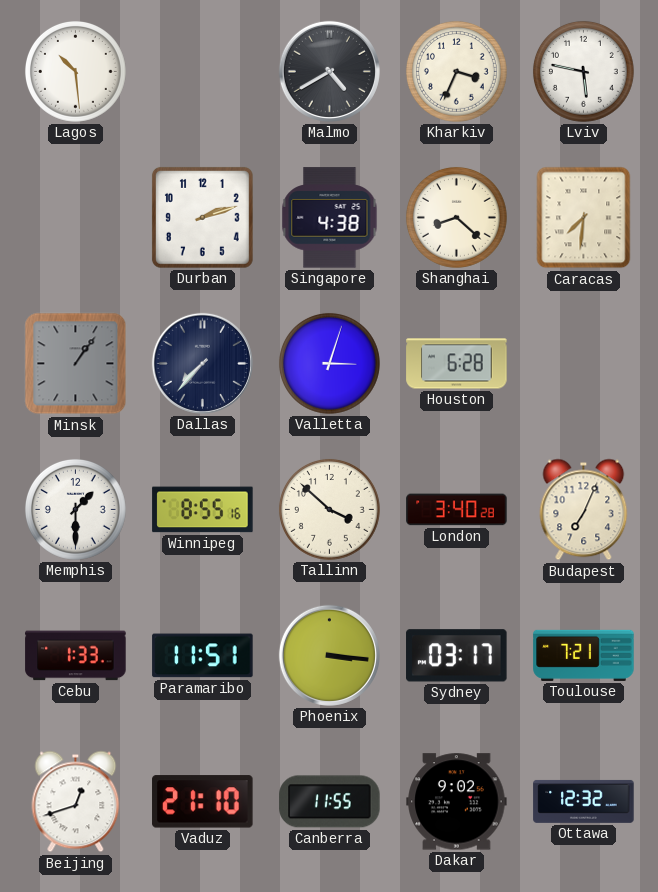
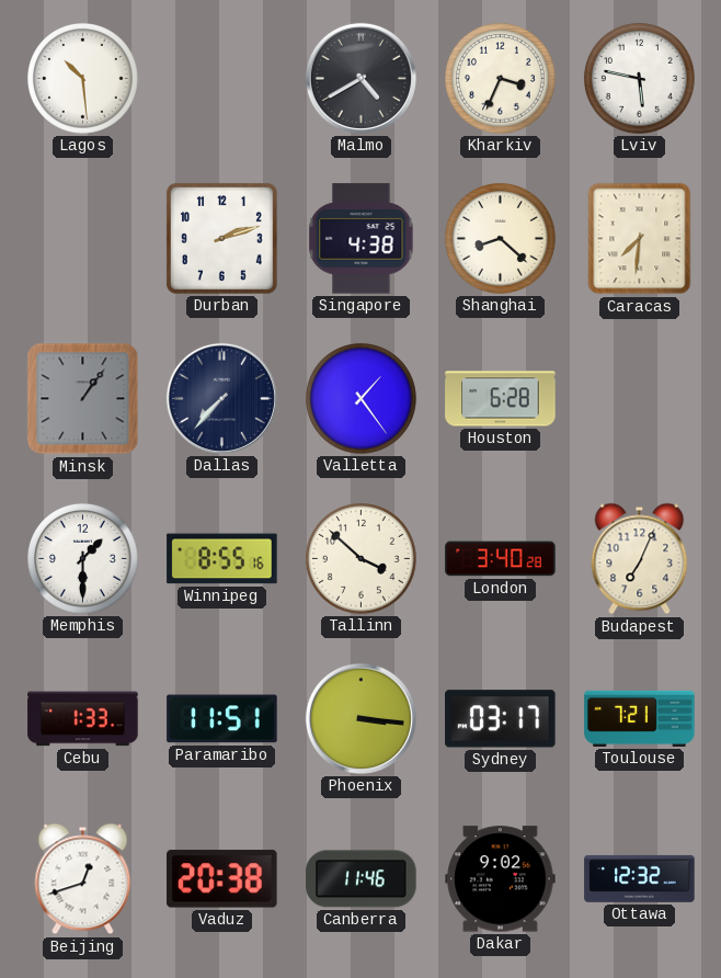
Valletta: 3:03 -> 1:24
Vaduz: 21:10 -> 20:38
Canberra: 11:55 -> 11:46
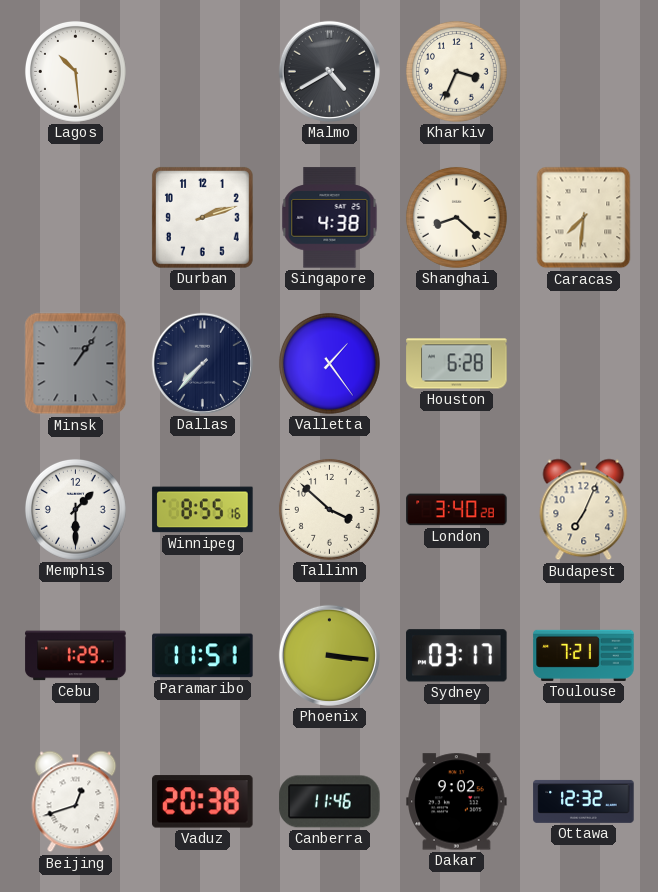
Lviv: 5:47 -> none
Cebu: 1:33 -> 1:29
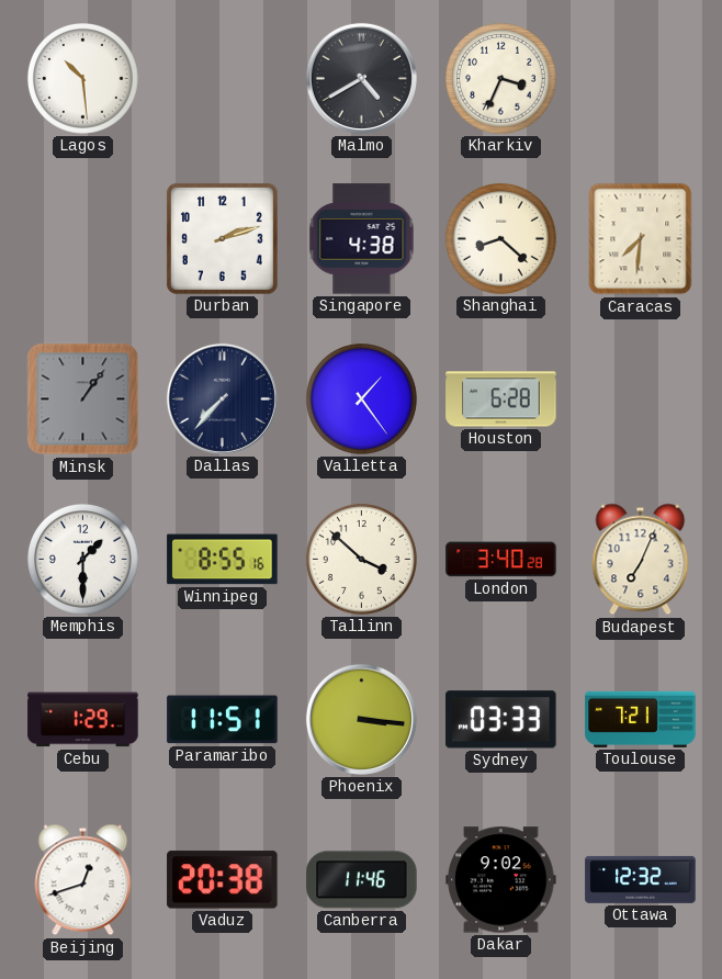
Sydney: 03:17 -> 03:33
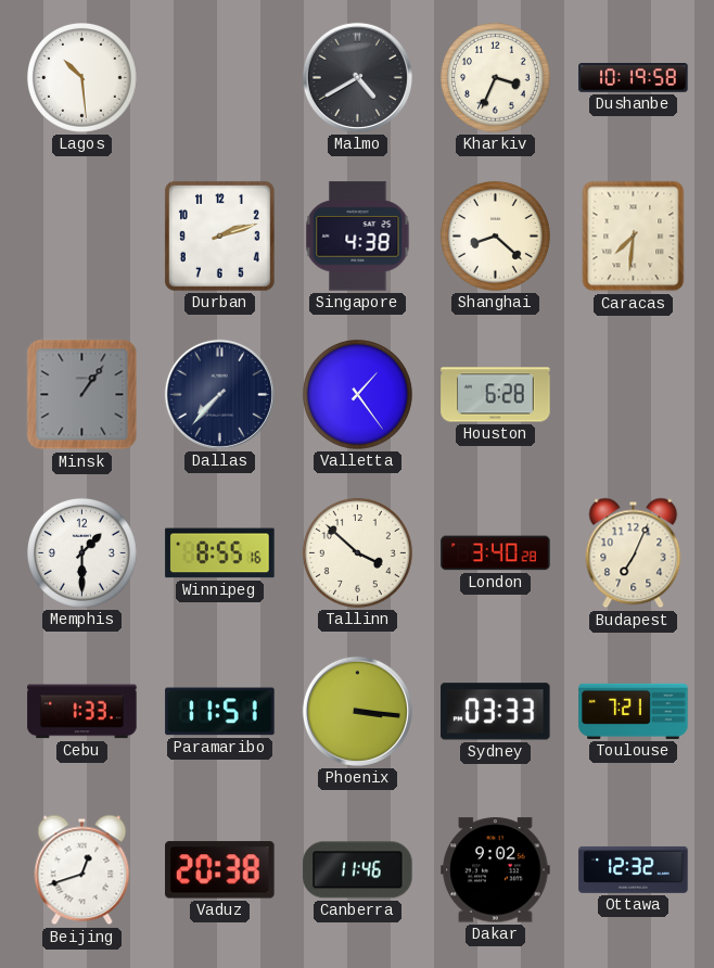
Dushanbe: none -> 10:19
Cebu: 1:29 -> 1:33
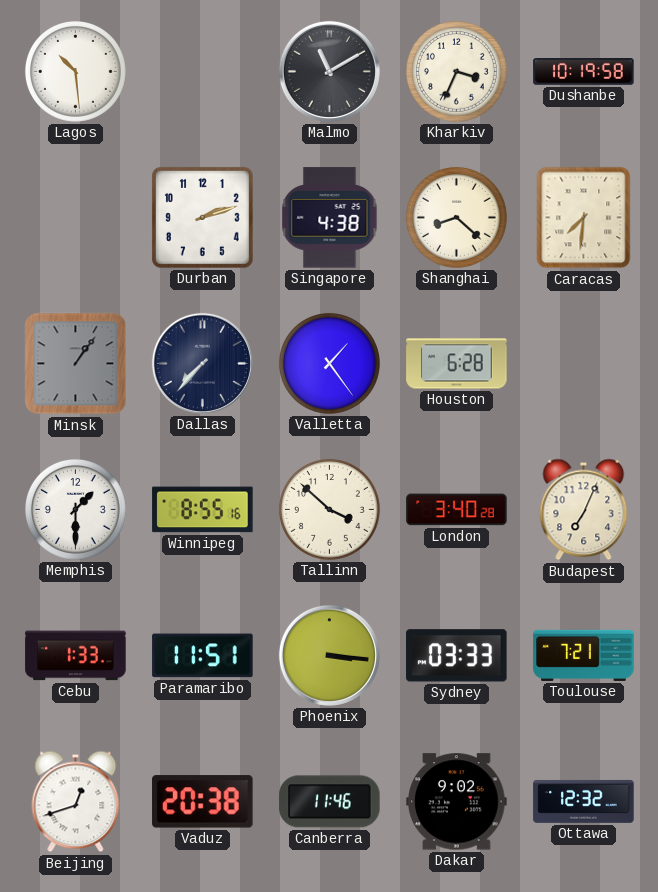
Malmo: 4:40 -> 11:10
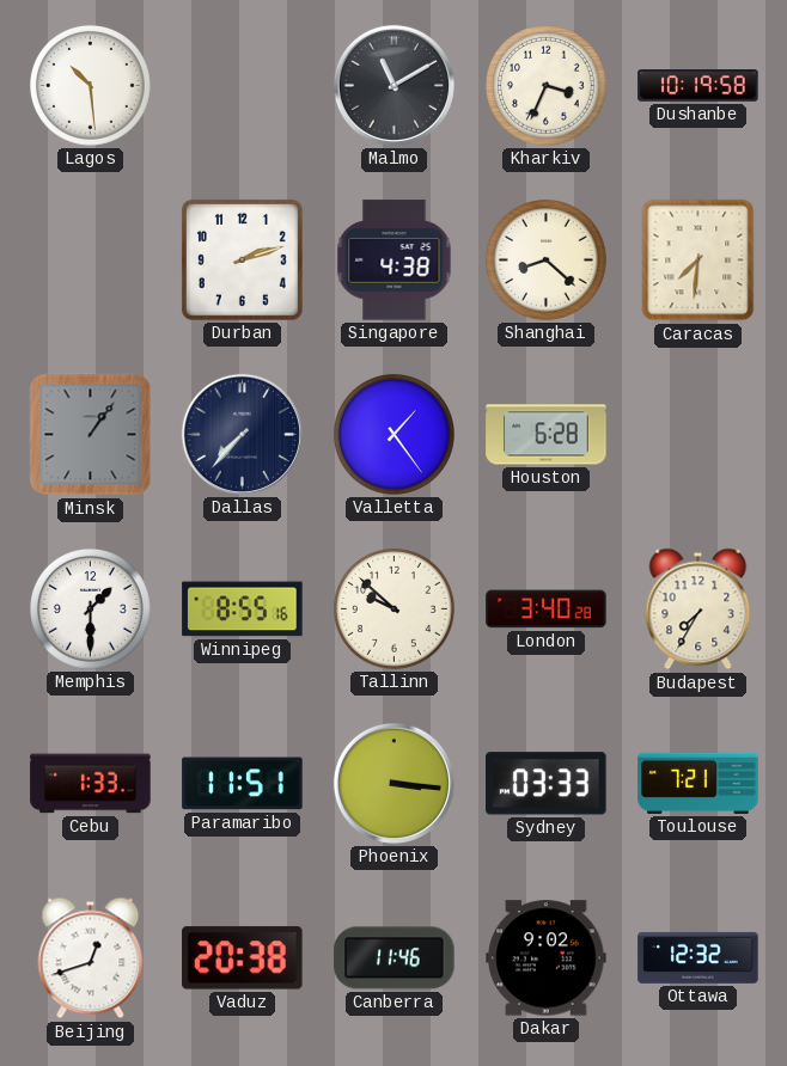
Tallinn: 3:52 -> 9:52
Budapest: 7:04 -> 7:35
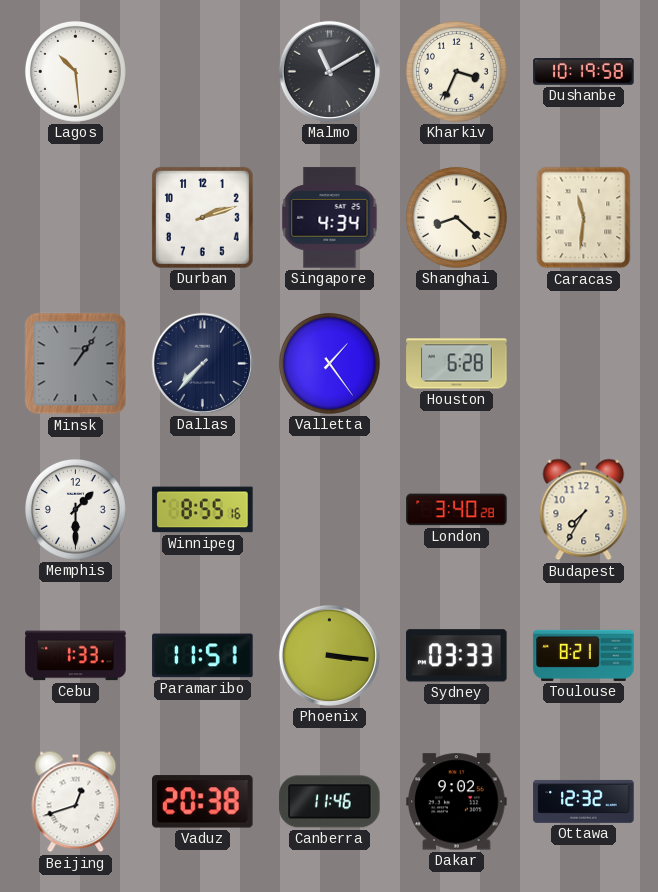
Singapore: 4:38 -> 4:34
Caracas: 7:31 -> 11:31
Tallinn: 9:52 -> none
Toulouse: 7:21 -> 8:21
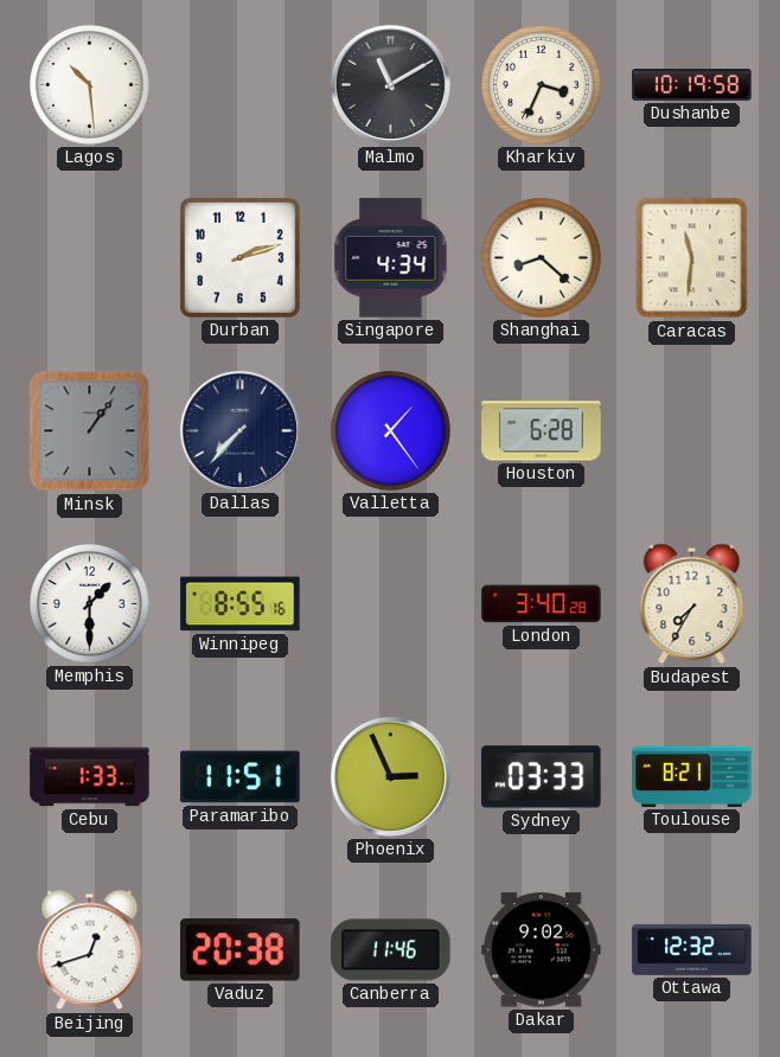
Phoenix: 3:16 -> 2:56
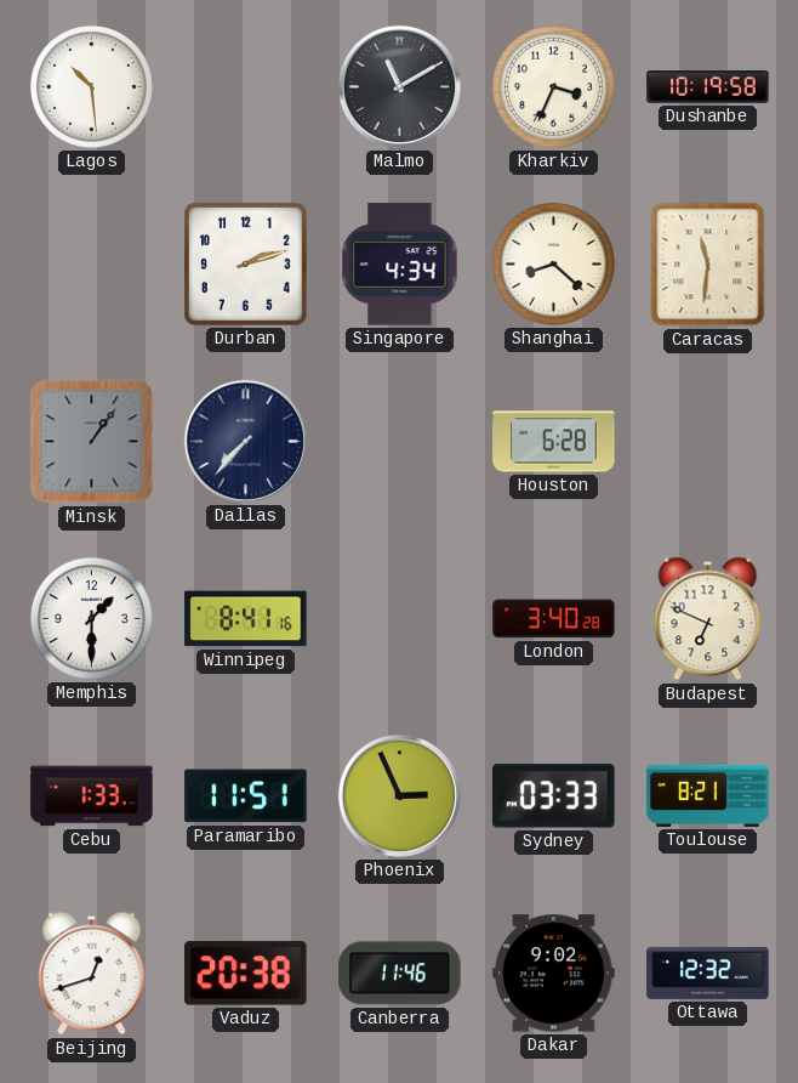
Valletta: 1:24 -> none
Winnipeg: 8:55 -> 8:41
Budapest: 7:35 -> 6:49
